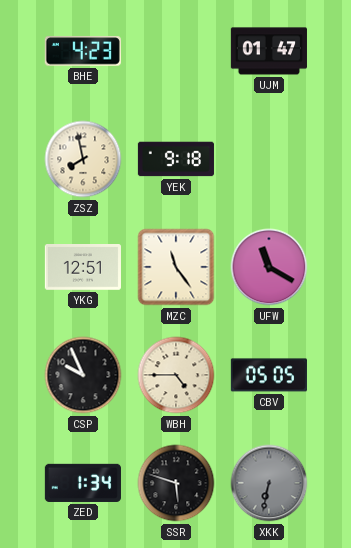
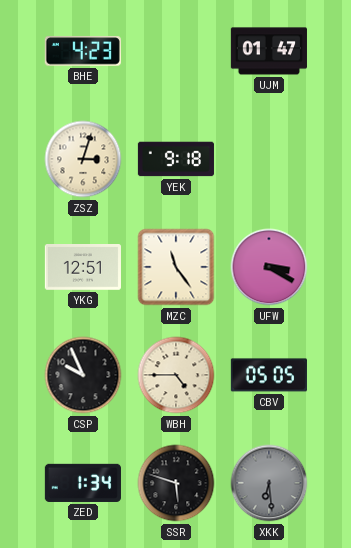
ZSZ: 7:58 -> 3:03
UFW: 11:20 -> 3:20
XKK: 6:32 -> 6:29
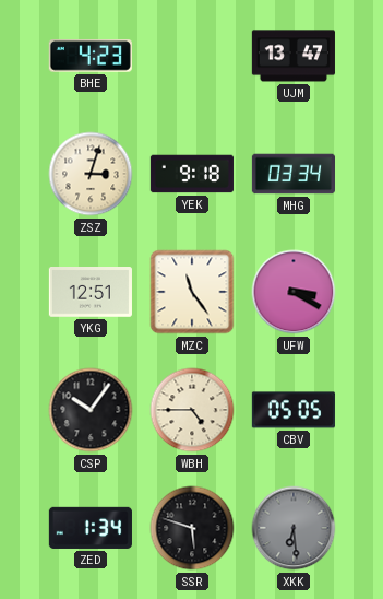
UJM: 01:47 -> 13:47
MHG: none -> 03:34
CSP: 9:56 -> 10:06
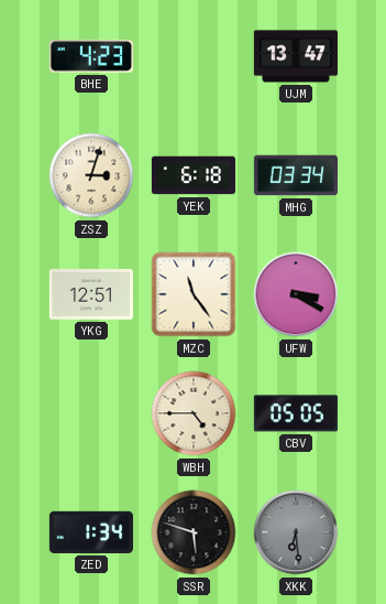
YEK: 9:18 -> 6:18
CSP: 10:06 -> none
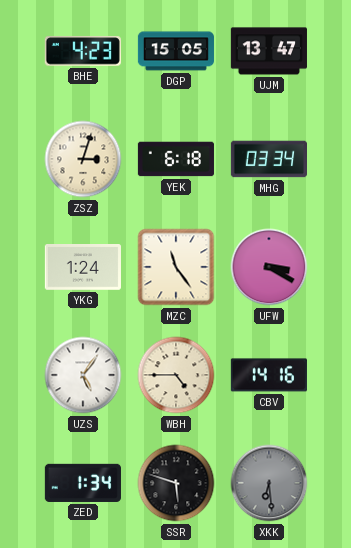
DGP: none -> 15:05
YKG: 12:51 -> 1:24
UZS: none -> 5:06
CBV: 05:05 -> 14:16
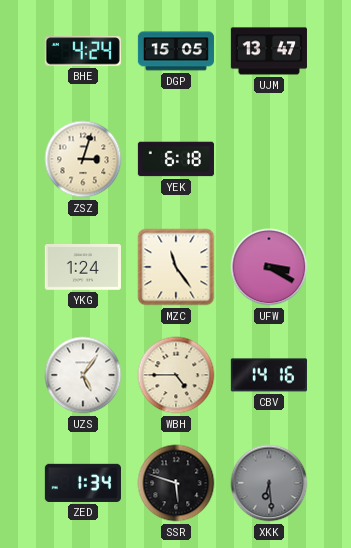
BHE: 4:23 -> 4:24
MHG: 03:34 -> none
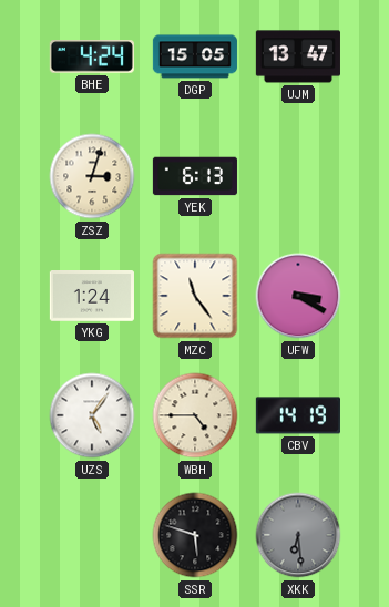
YEK: 6:18 -> 6:13
CBV: 14:16 -> 14:19
ZED: 1:34 -> none
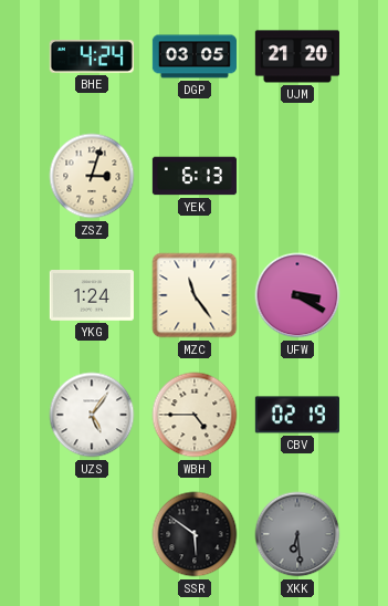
DGP: 15:05 -> 03:05
UJM: 13:47 -> 21:20
CBV: 14:19 -> 02:19
SSR: 5:48 -> 5:51
